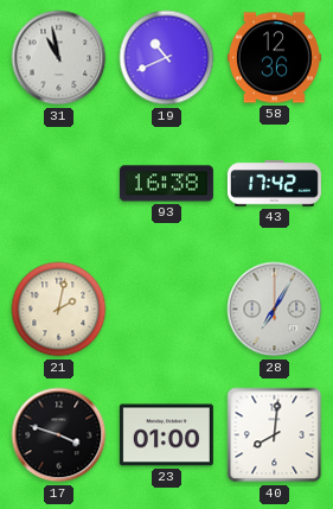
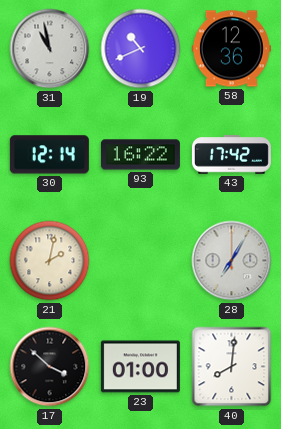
30: none -> 12:14
93: 16:38 -> 16:22
17: 3:48 -> 3:52
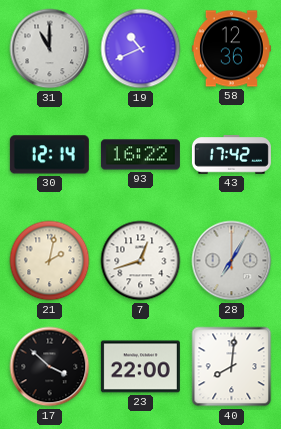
31: 10:58 -> 11:00
7: none -> 12:42
23: 01:00 -> 22:00
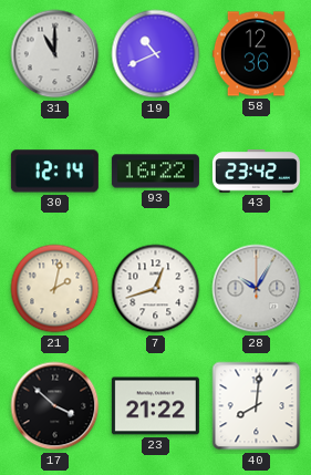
43: 17:42 -> 23:42
28: 7:05 -> 10:05
23: 22:00 -> 21:22
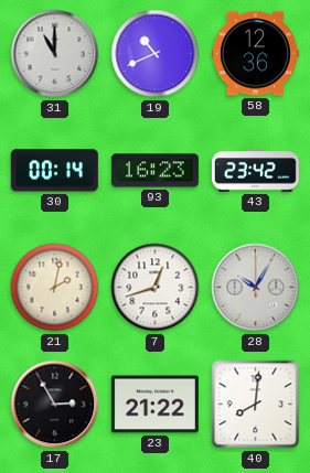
30: 12:14 -> 00:14
93: 16:22 -> 16:23
17: 3:52 -> 2:55
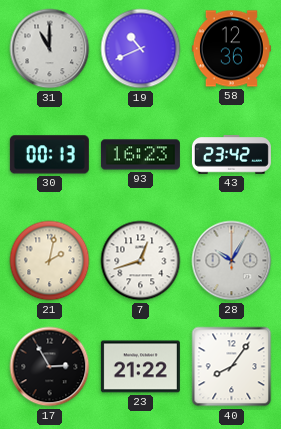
30: 00:14 -> 00:13
40: 8:01 -> 8:06
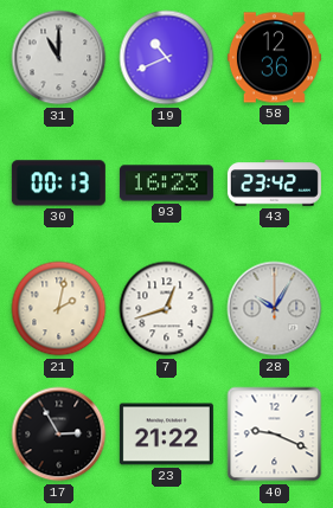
40: 8:06 -> 9:19
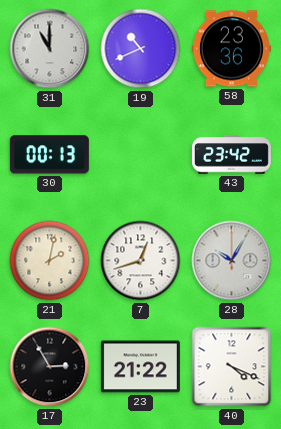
58: 12:36 -> 23:36
93: 16:23 -> none
40: 9:19 -> 4:19
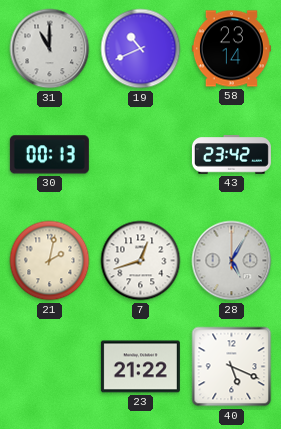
58: 23:36 -> 23:14
28: 10:05 -> 5:05
17: 2:55 -> none
40: 4:19 -> 5:19
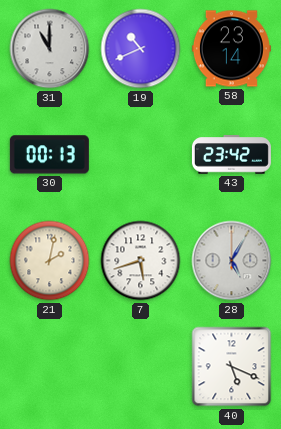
7: 12:42 -> 5:42
23: 21:22 -> none
